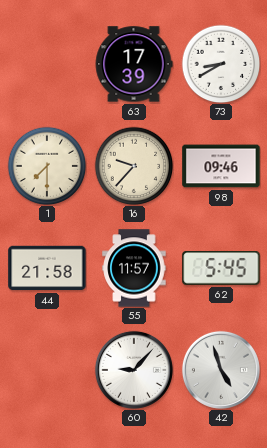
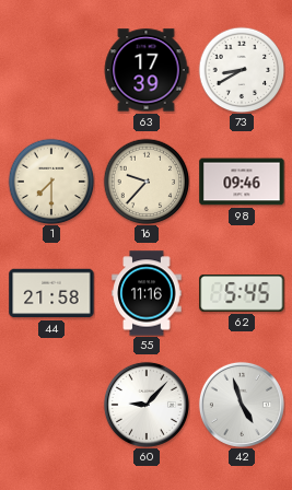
55: 11:57 -> 11:16
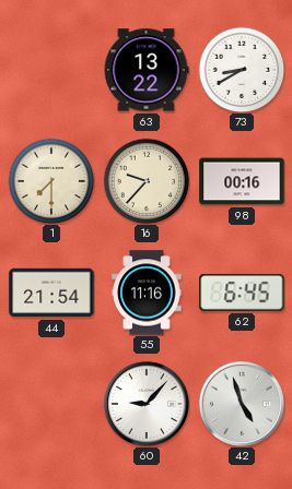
63: 17:39 -> 13:22
98: 09:46 -> 00:16
44: 21:58 -> 21:54
62: 5:45 -> 6:45
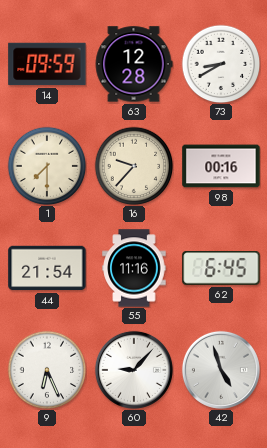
14: none -> 09:59
63: 13:22 -> 12:28
9: none -> 6:26
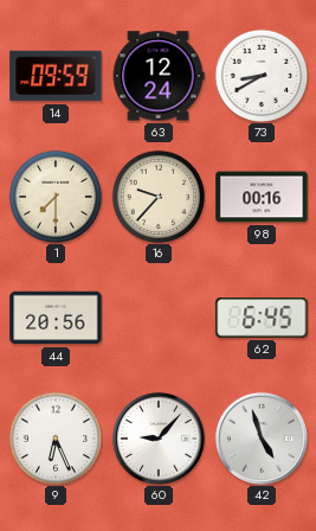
63: 12:28 -> 12:24
44: 21:54 -> 20:56
55: 11:16 -> none
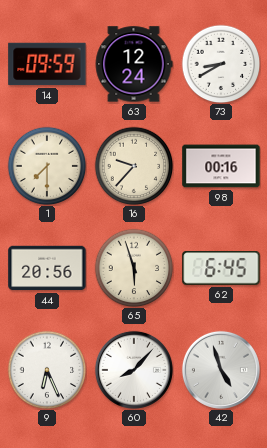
65: none -> 5:57
60: 9:07 -> 8:07
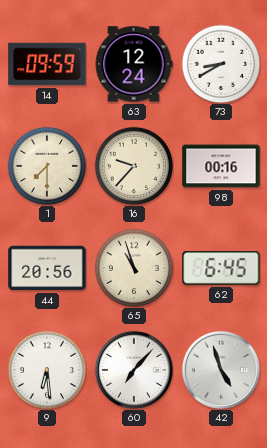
65: 5:57 -> 10:57
9: 6:26 -> 6:29
60: 8:07 -> 7:07
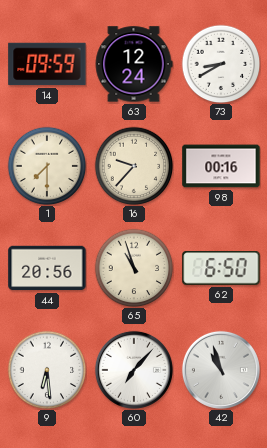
62: 6:45 -> 6:50
42: 4:57 -> 10:57
